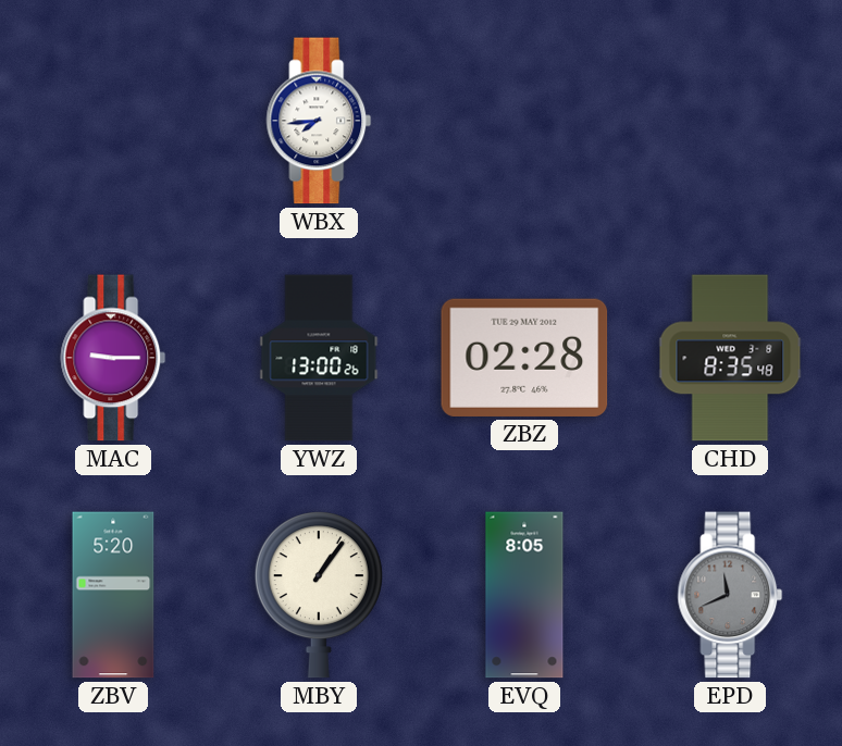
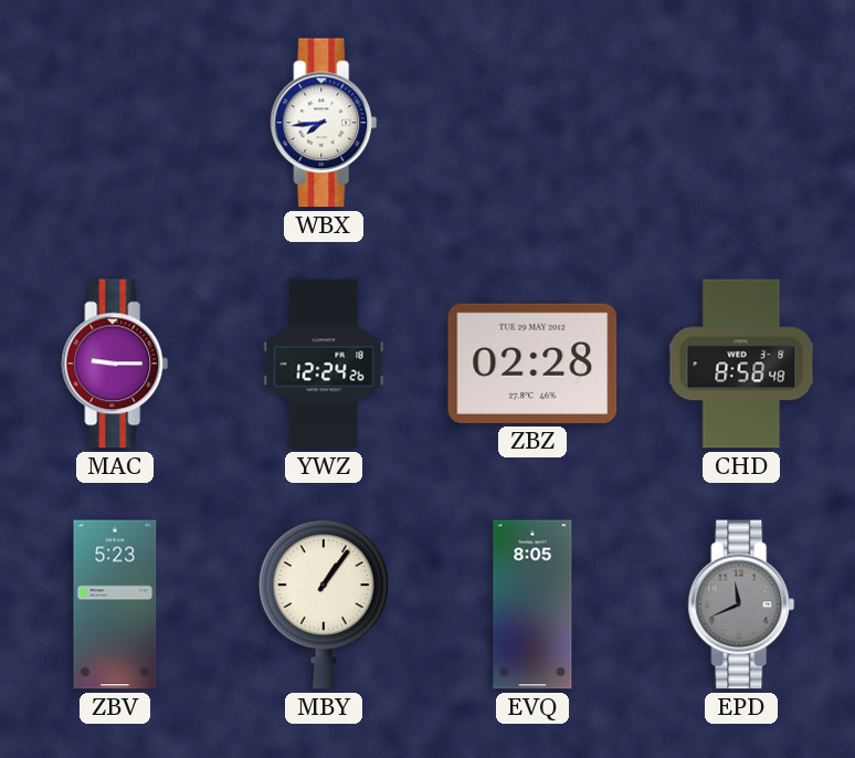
YWZ: 13:00 -> 12:24
CHD: 8:35 -> 8:58
ZBV: 5:20 -> 5:23
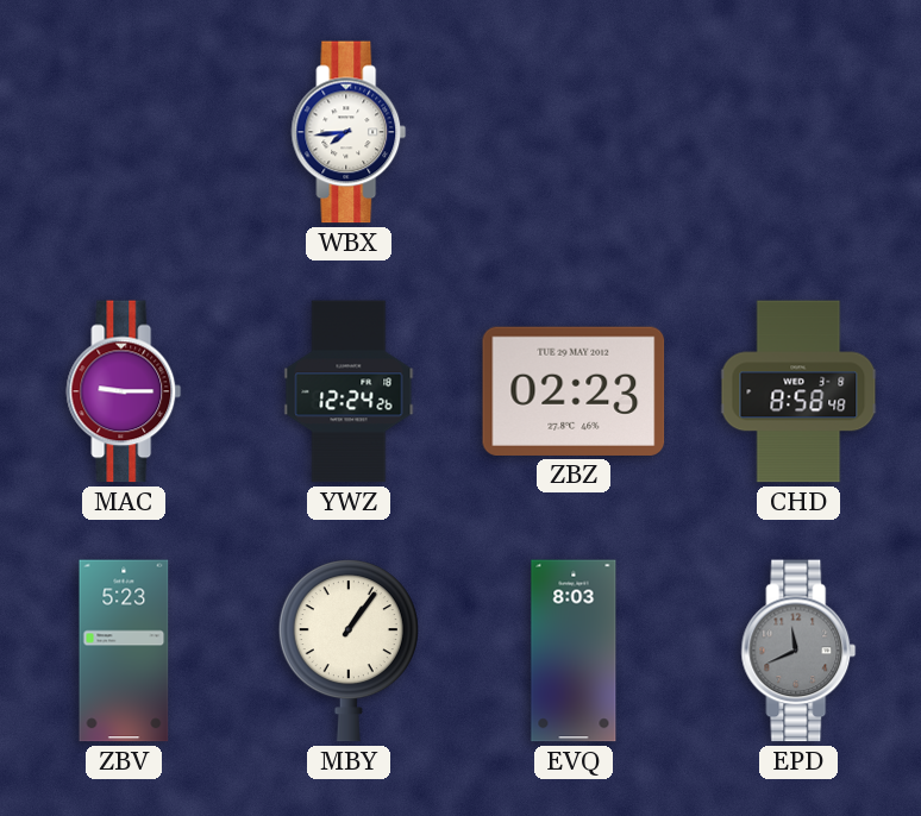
ZBZ: 02:28 -> 02:23
EVQ: 8:05 -> 8:03
